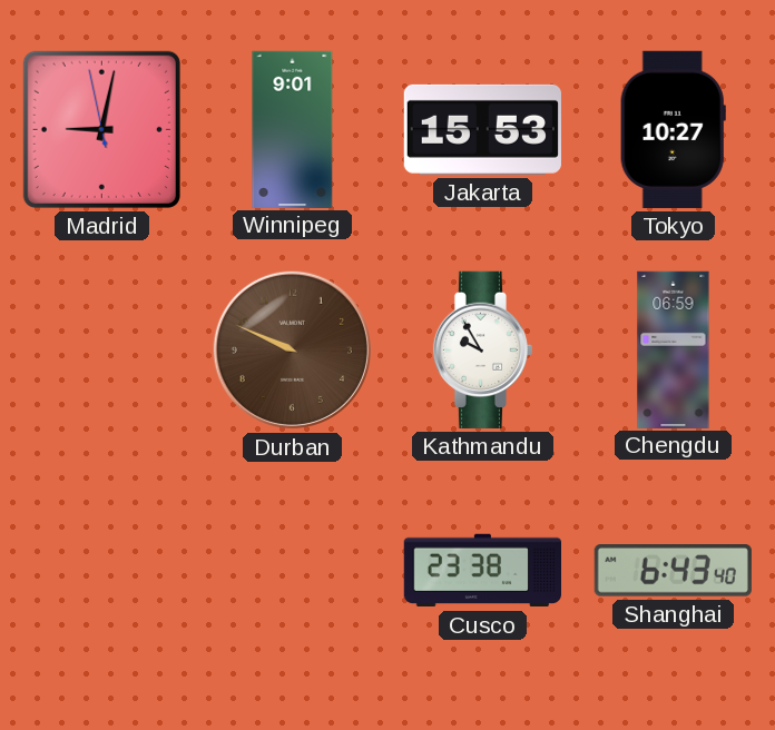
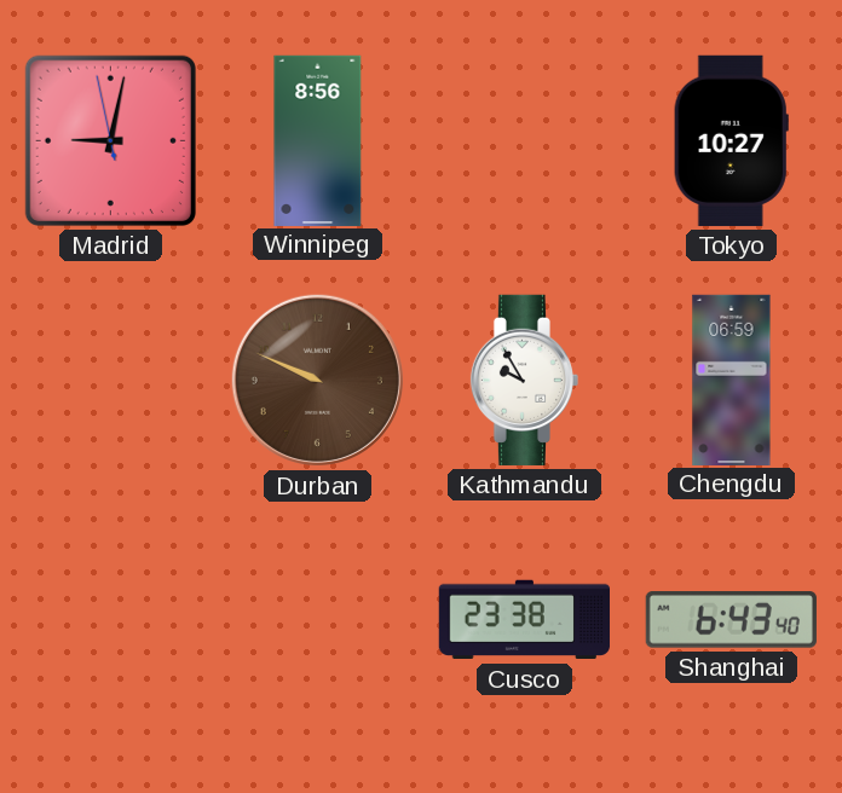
Winnipeg: 9:01 -> 8:56
Jakarta: 15:53 -> none
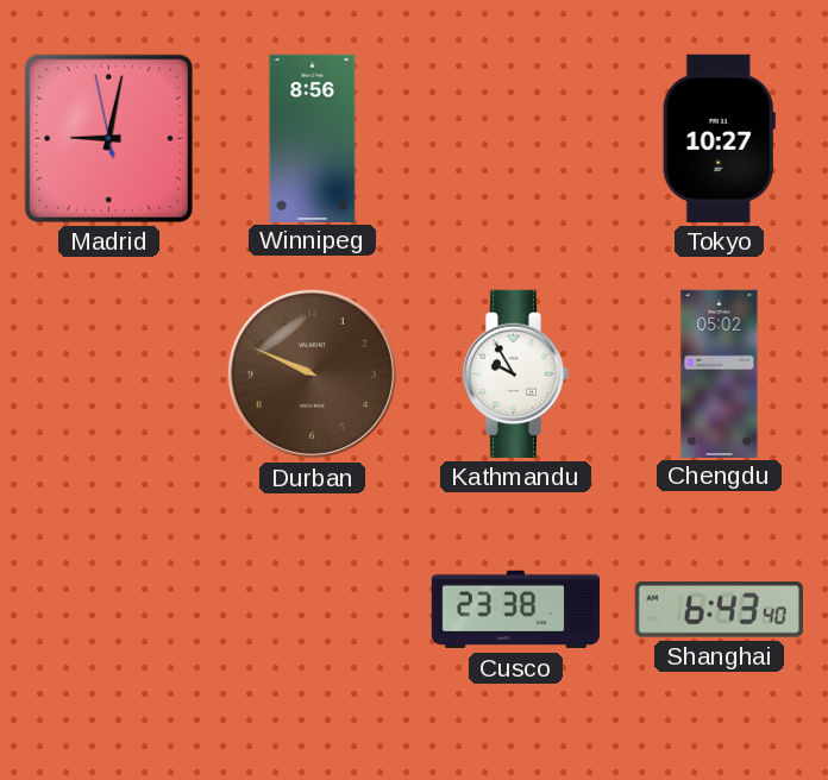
Chengdu: 06:59 -> 05:02
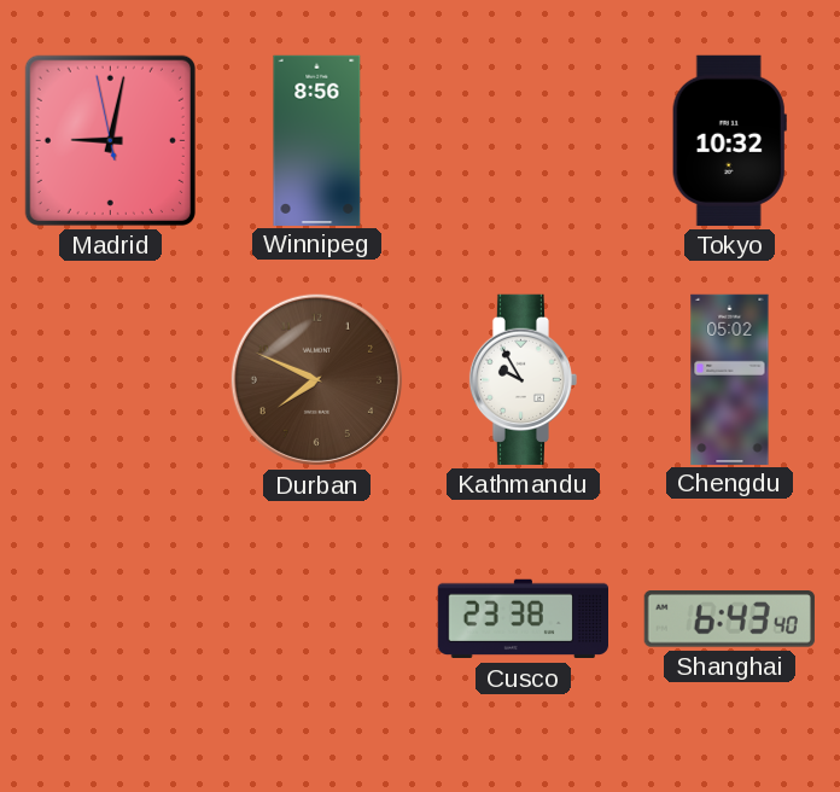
Tokyo: 10:27 -> 10:32
Durban: 9:49 -> 7:49
